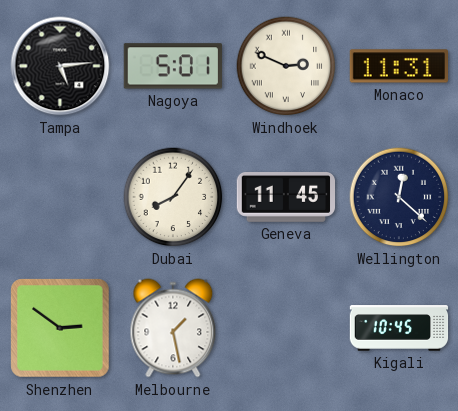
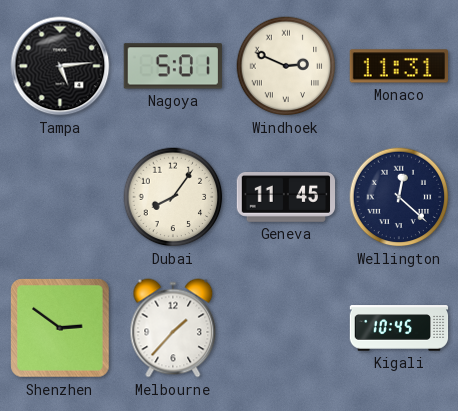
Melbourne: 1:28 -> 1:37
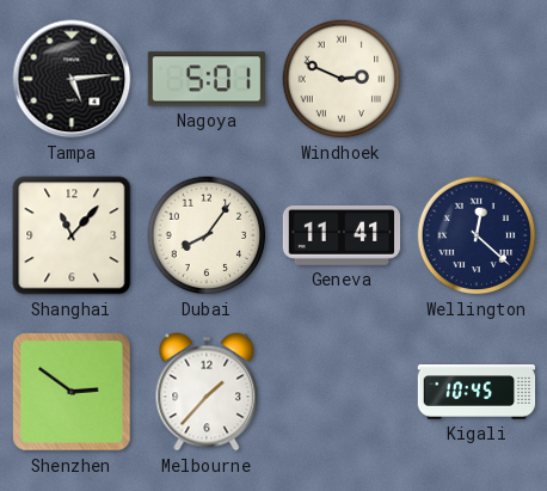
Monaco: 11:31 -> none
Shanghai: none -> 11:07
Geneva: 11:45 -> 11:41
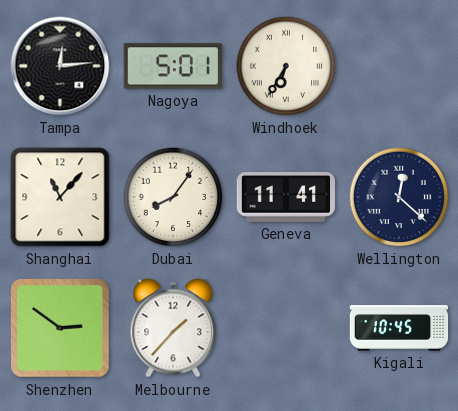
Tampa: 5:14 -> 12:14
Windhoek: 2:49 -> 6:35
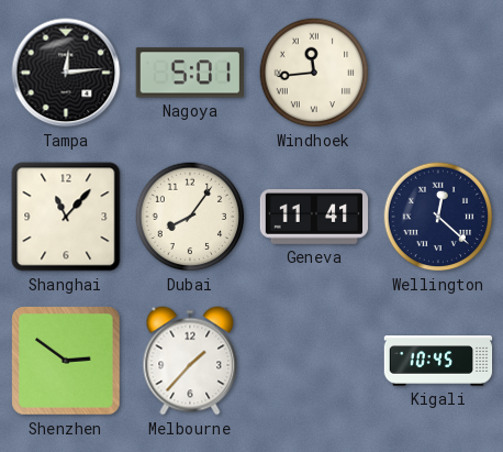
Windhoek: 6:35 -> 11:44
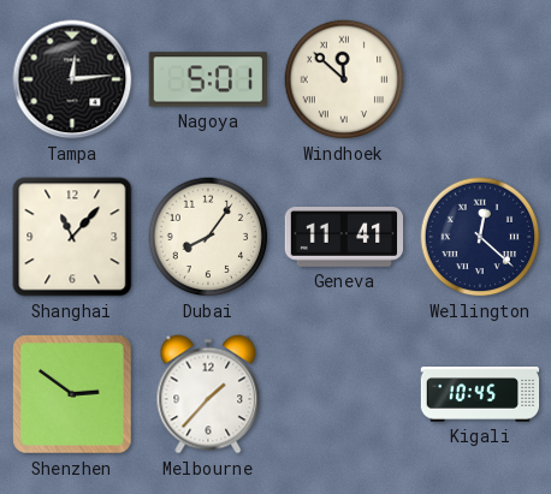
Windhoek: 11:44 -> 11:52
